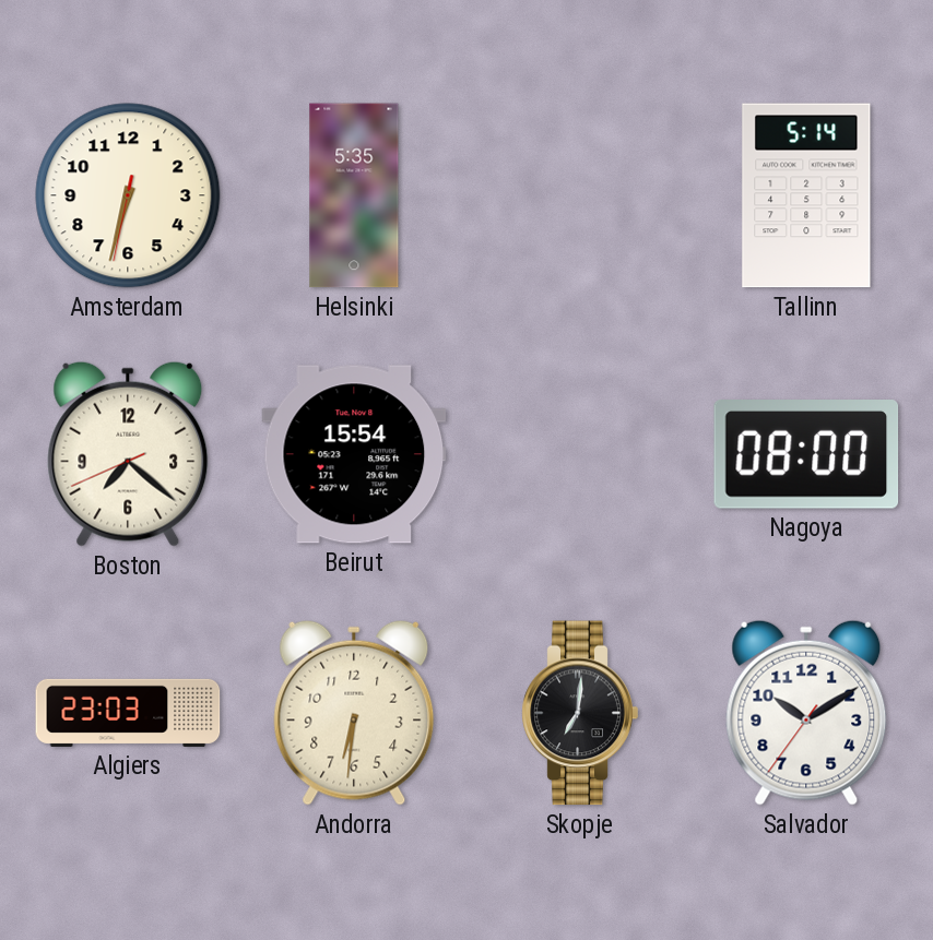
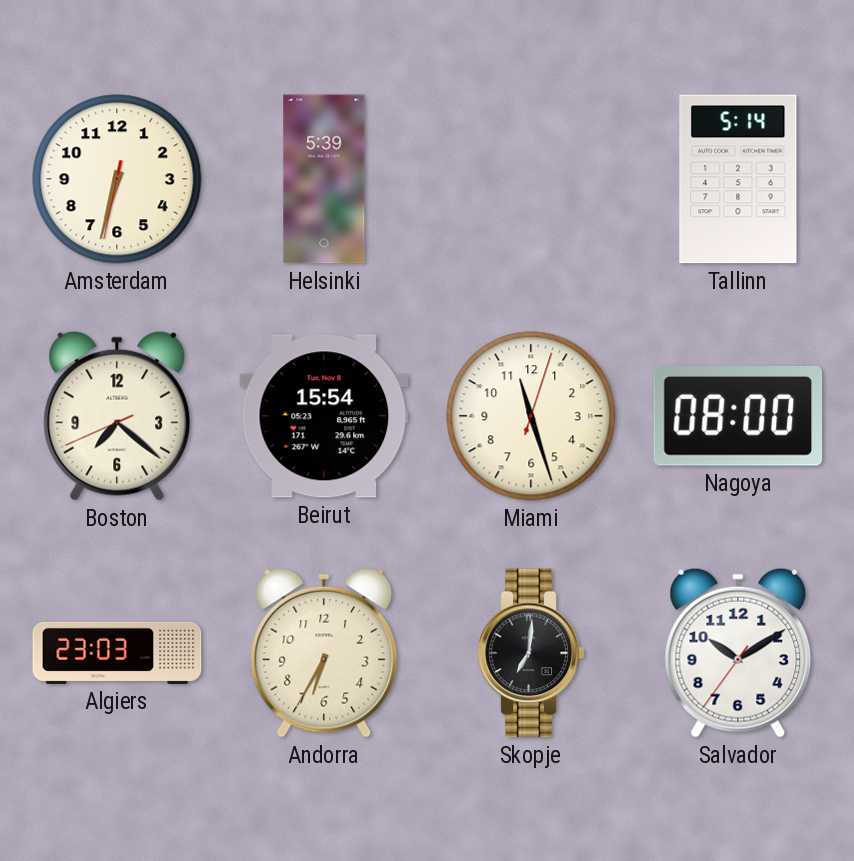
Helsinki: 5:35 -> 5:39
Miami: none -> 11:27
Andorra: 6:31 -> 6:35
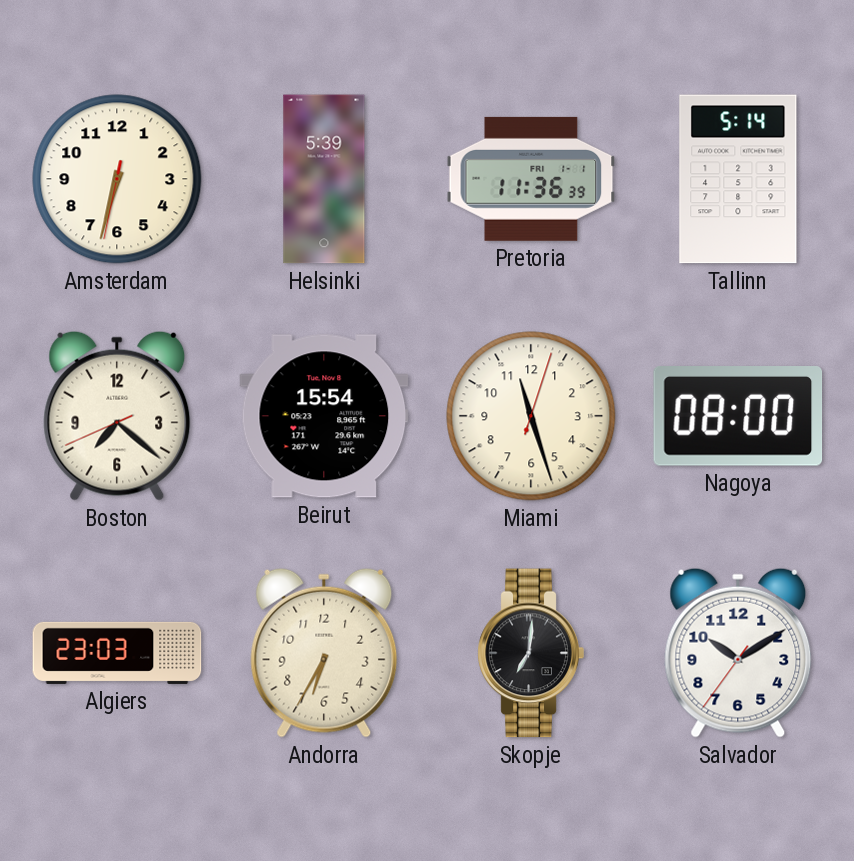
Pretoria: none -> 11:36
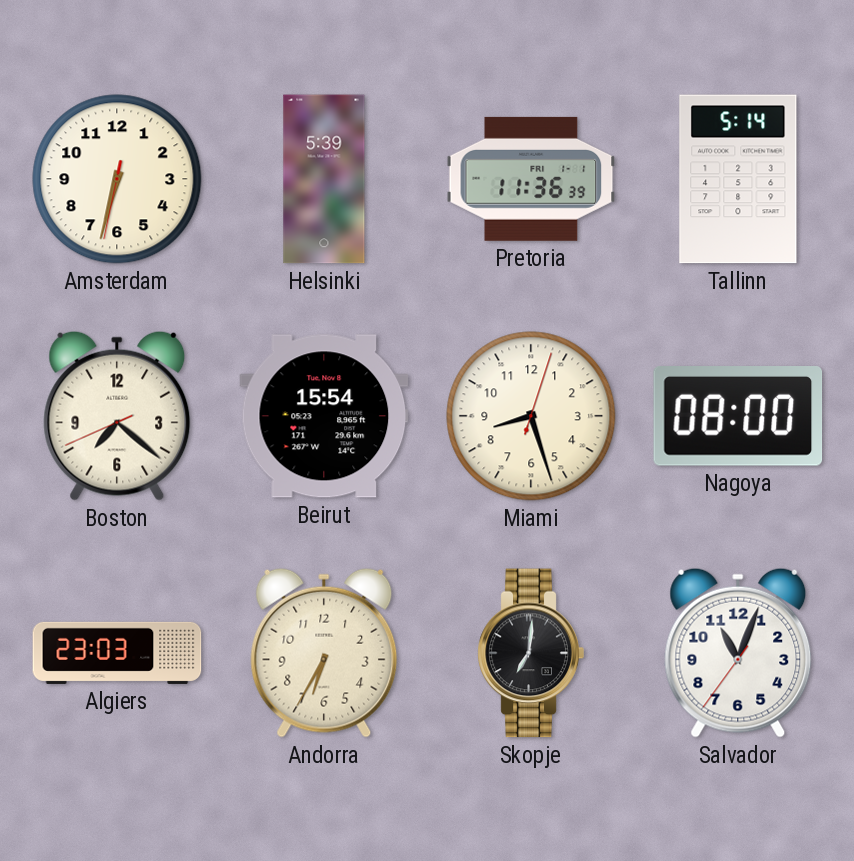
Miami: 11:27 -> 8:27
Salvador: 10:09 -> 11:03
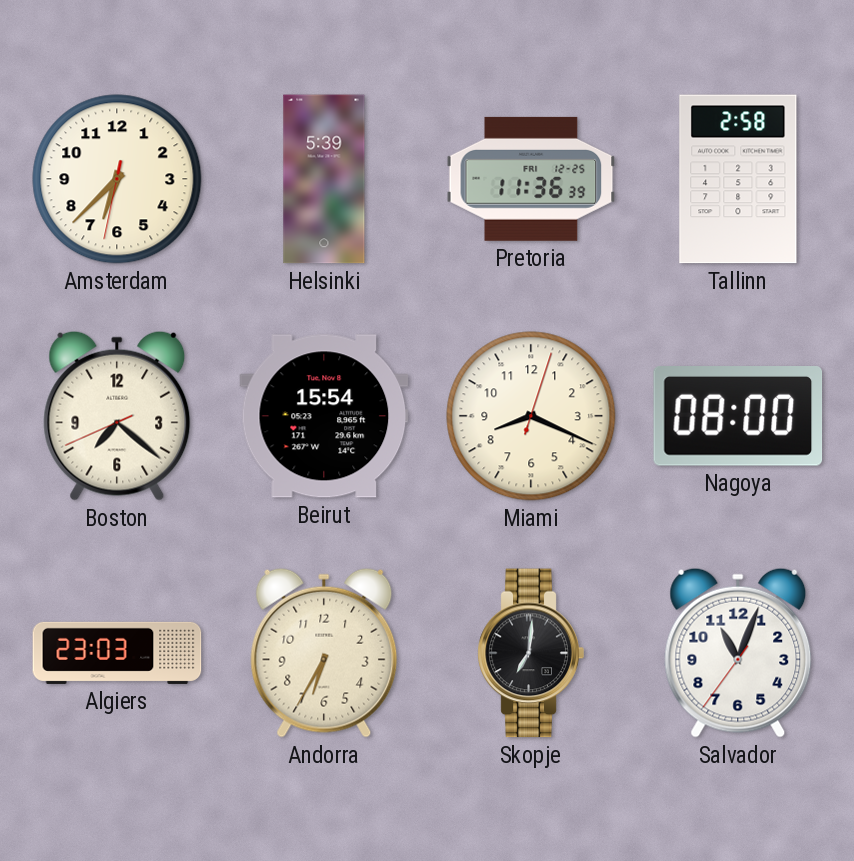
Amsterdam: 6:32 -> 6:37
Pretoria date: FRI 1-1 -> FRI 12-25
Tallinn: 5:14 -> 2:58
Miami: 8:27 -> 8:19
